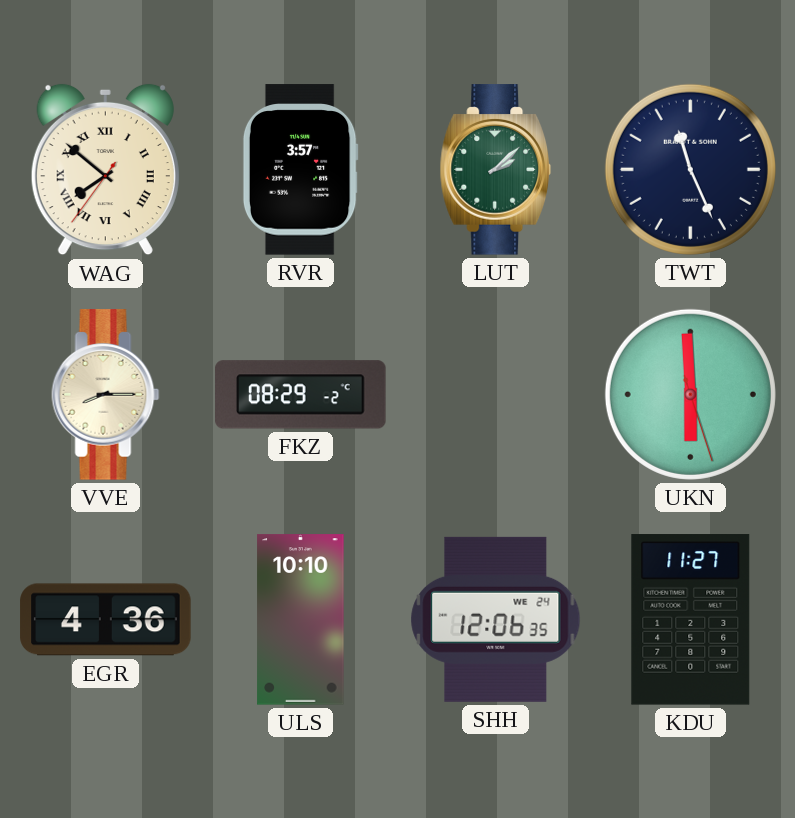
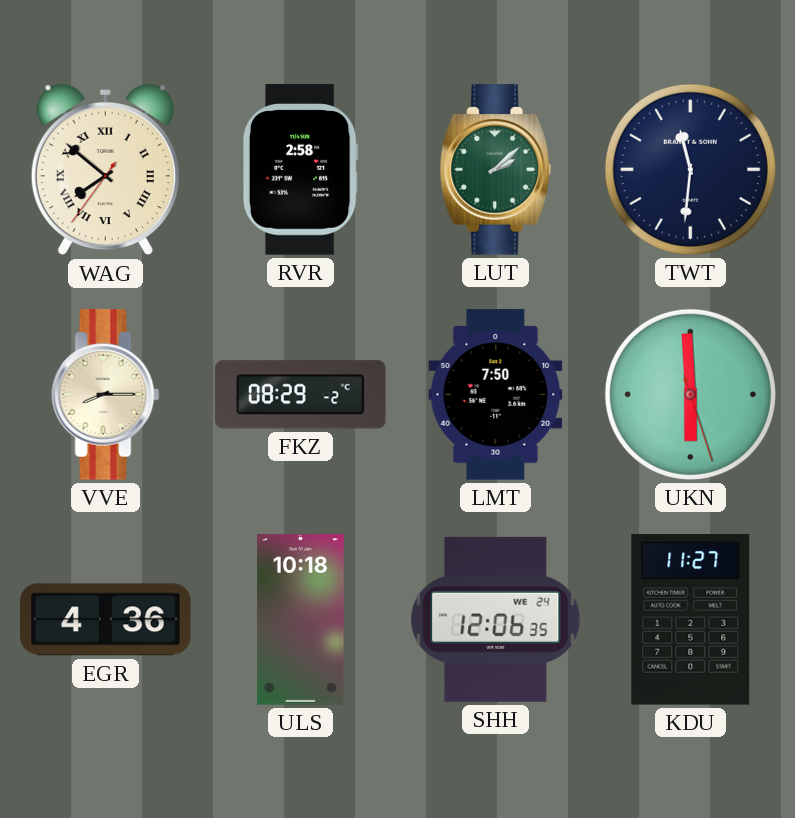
RVR: 3:57 -> 2:58
TWT: 11:26 -> 11:31
LMT: none -> 7:50
ULS: 10:10 -> 10:18
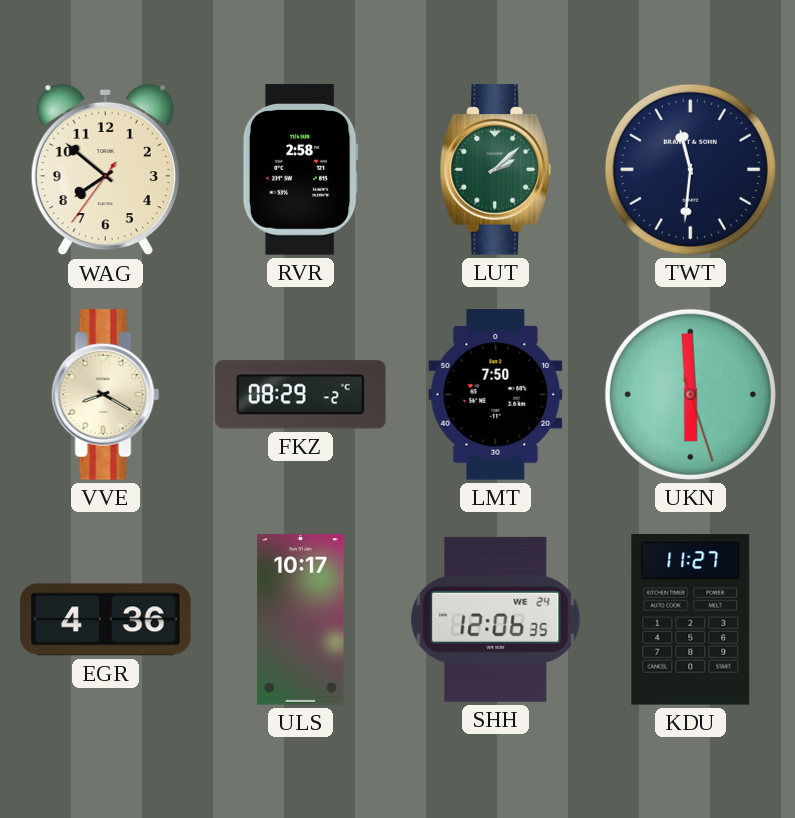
WAG numerals: Roman -> Arabic
VVE: 8:15 -> 8:20
ULS: 10:18 -> 10:17
